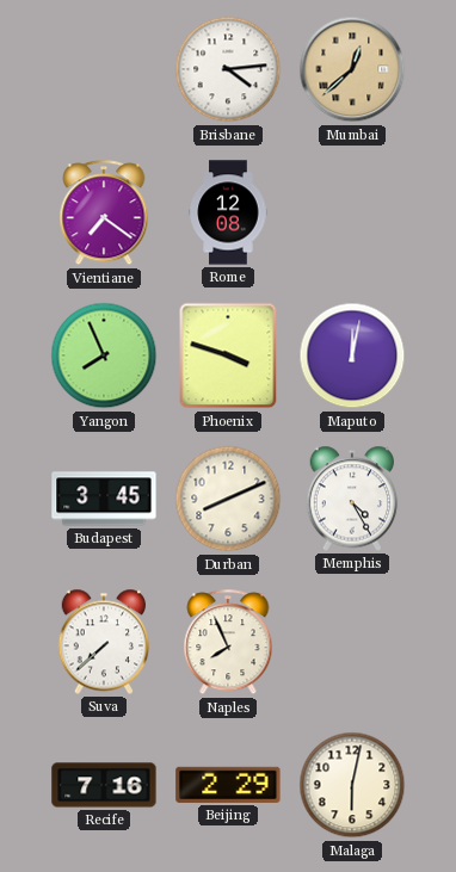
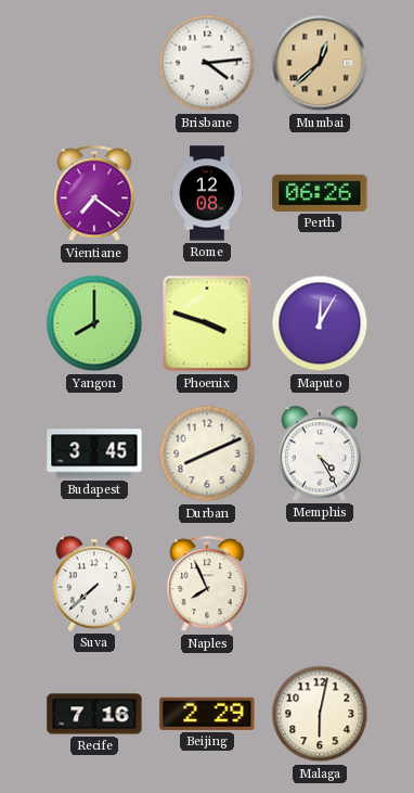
Perth: none -> 06:26
Yangon: 7:56 -> 8:00
Maputo: 12:02 -> 12:05
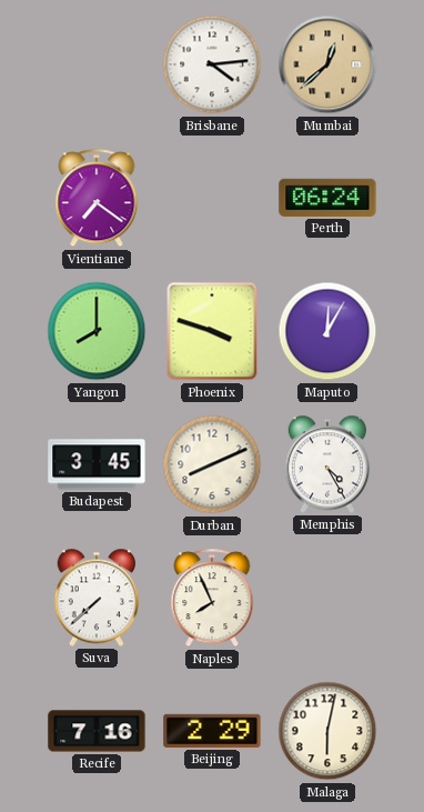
Rome: 12:08 -> none
Perth: 06:26 -> 06:24
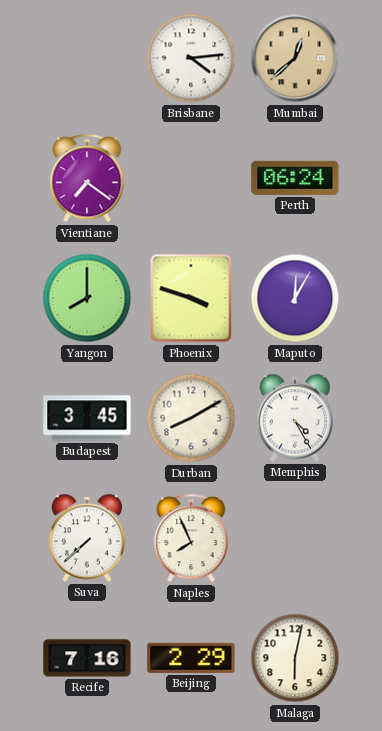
Durban: 8:11 -> 8:10
